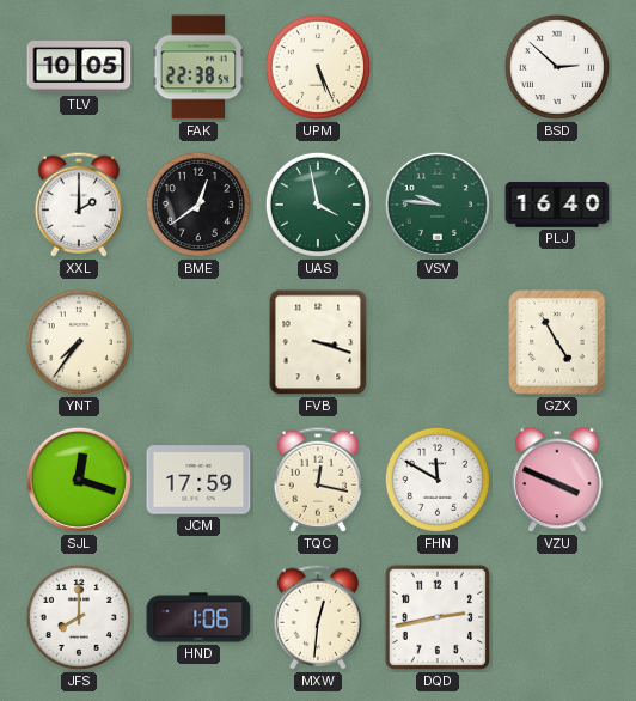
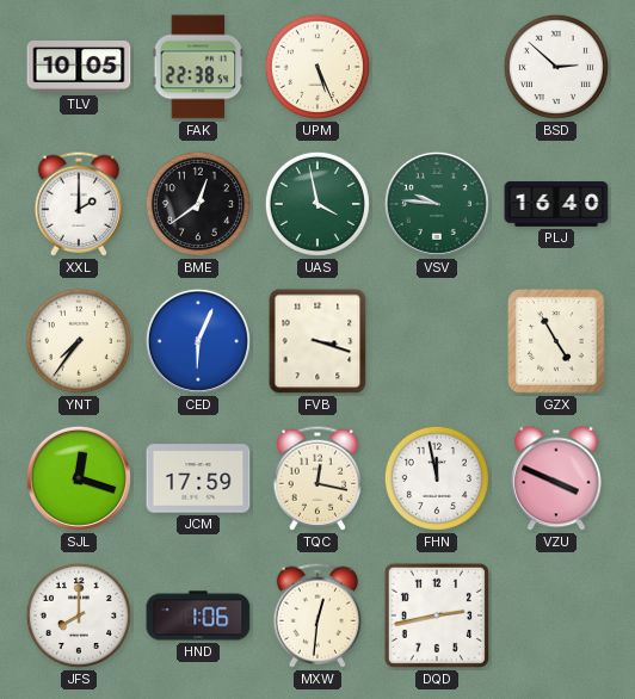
CED: none -> 6:04
FHN: 11:50 -> 11:58
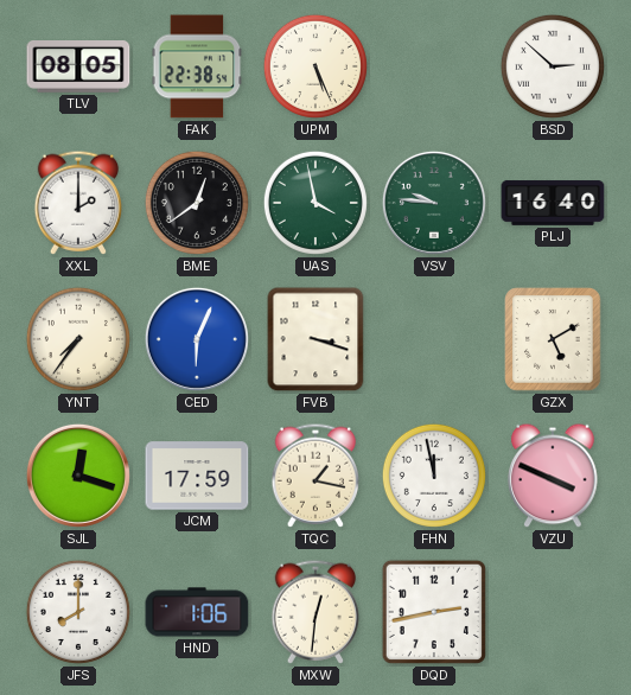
TLV: 10:05 -> 08:05
GZX: 4:55 -> 5:10
TQC: 12:17 -> 1:17
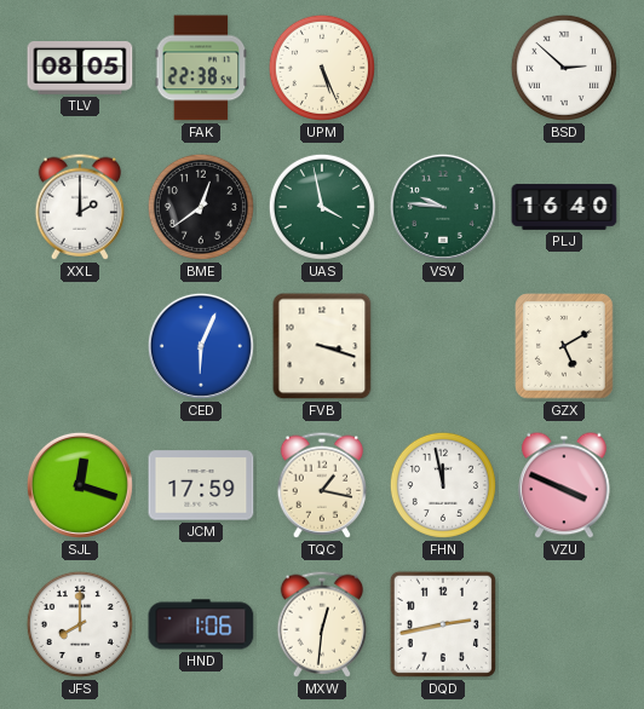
YNT: 7:36 -> none
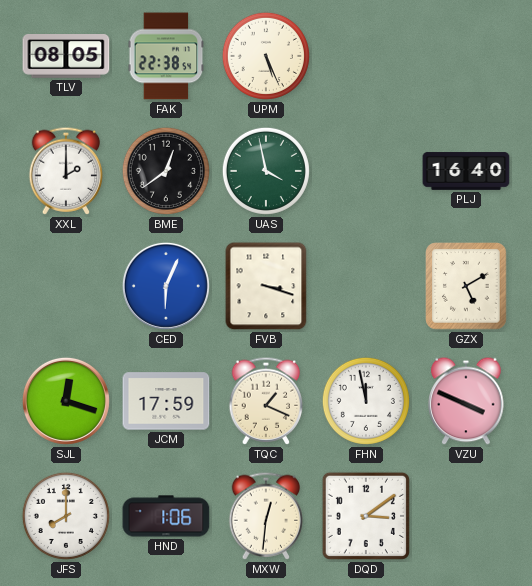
BSD: 2:52 -> none
VSV: 9:46 -> none
TQC: 1:17 -> 1:19
DQD: 2:43 -> 3:09
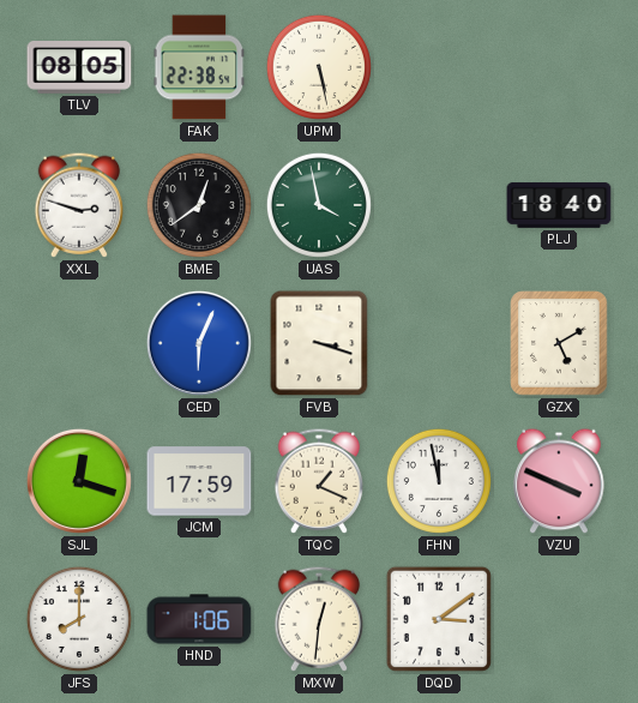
UPM: 5:26 -> 5:28
XXL: 2:00 -> 2:48
PLJ: 16:40 -> 18:40
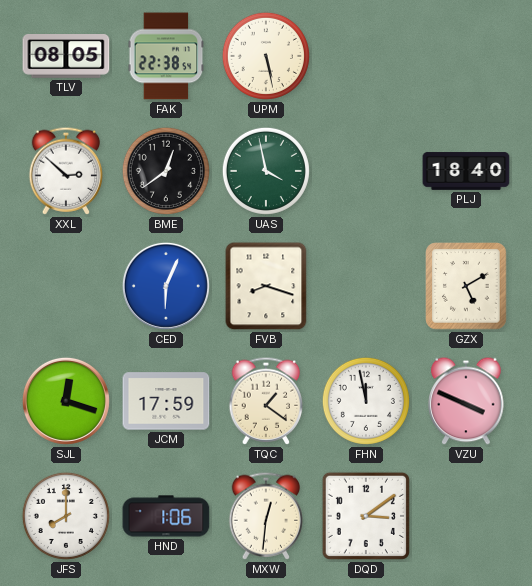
XXL: 2:48 -> 2:52
FVB: 3:18 -> 8:18
TQC: 1:19 -> 1:21
